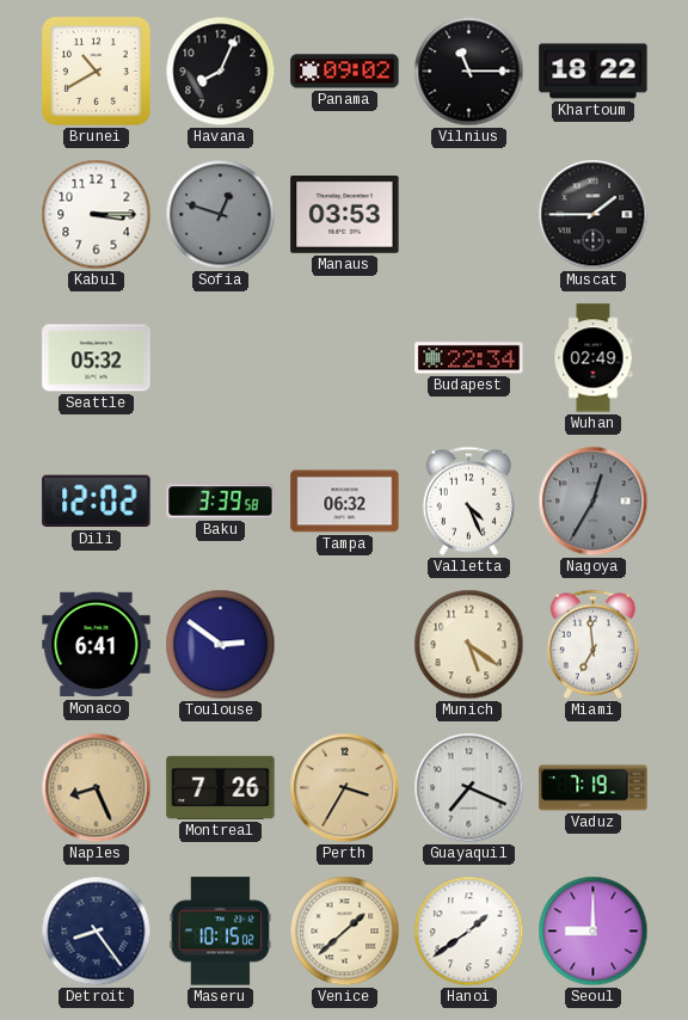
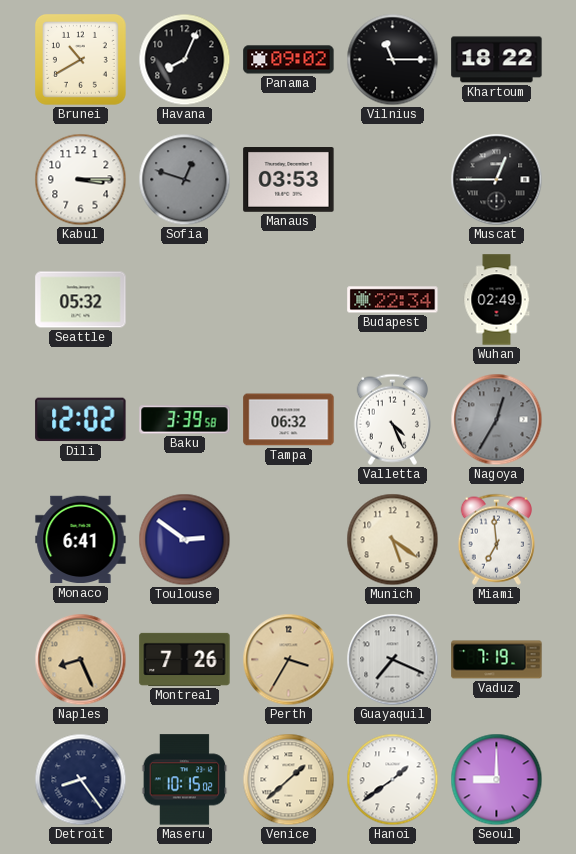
Muscat: 1:45 -> 12:45
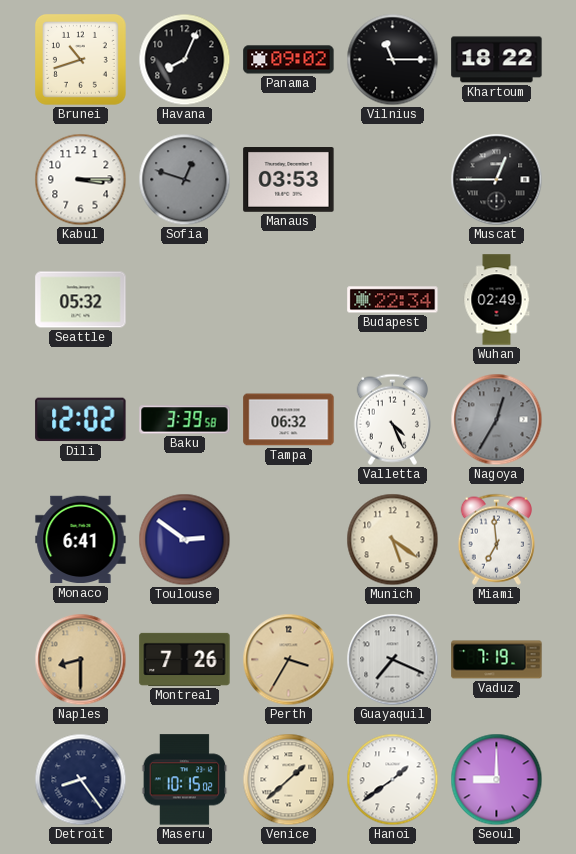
Brunei: 10:40 -> 10:42
Naples: 8:26 -> 8:30
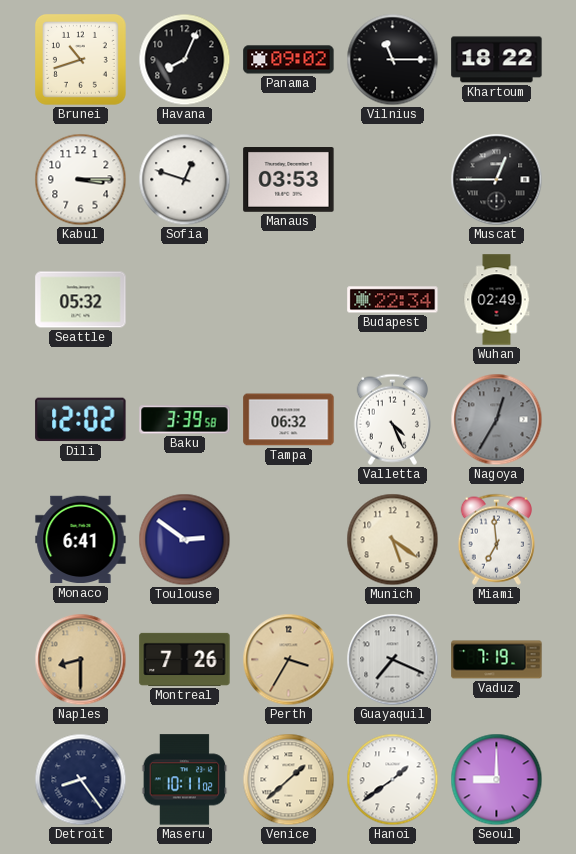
Sofia dial: grey -> white
Maseru: 10:15 -> 10:11
